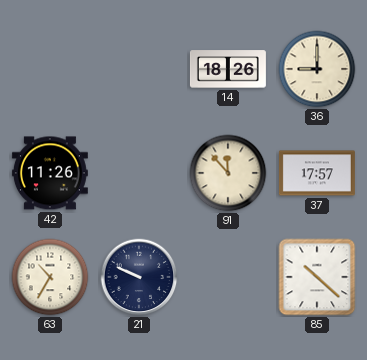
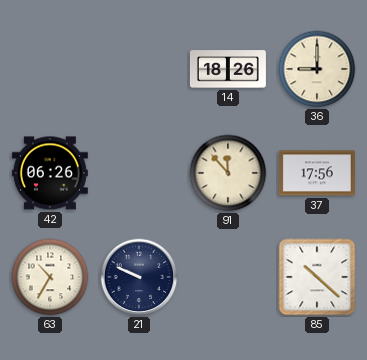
42: 11:26 -> 06:26
37: 17:57 -> 17:56
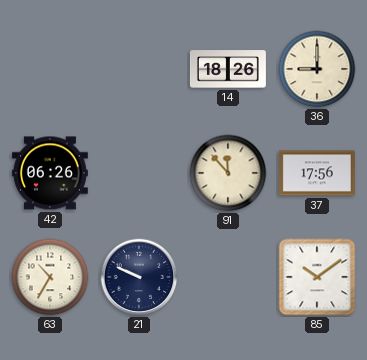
85: 10:22 -> 10:09
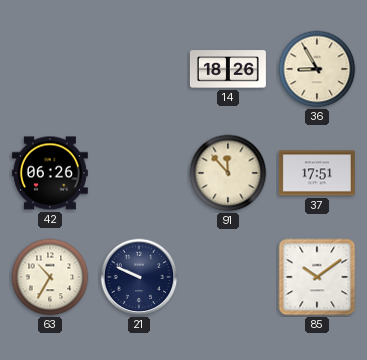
36: 9:00 -> 8:55
37: 17:56 -> 17:51
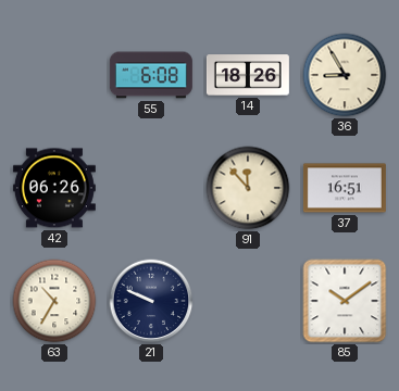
55: none -> 6:08
37: 17:51 -> 16:51
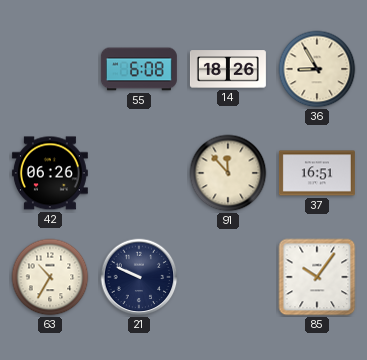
85: 10:09 -> 10:06
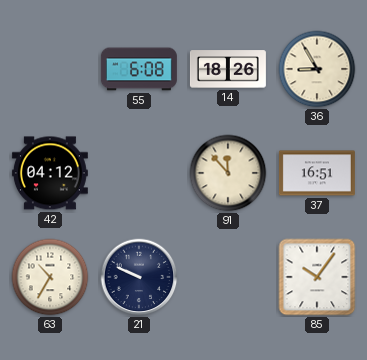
42: 06:26 -> 04:12
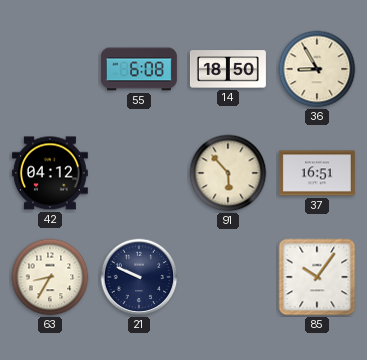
14: 18:26 -> 18:50
91: 11:53 -> 5:53
63: 10:35 -> 8:35
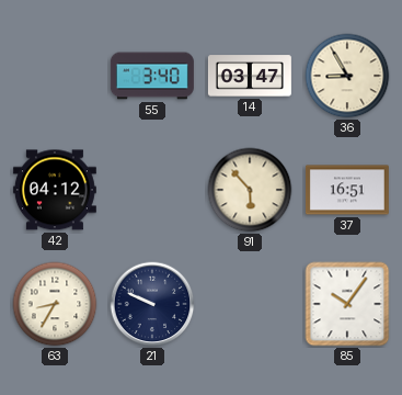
55: 6:08 -> 3:40
14: 18:50 -> 03:47
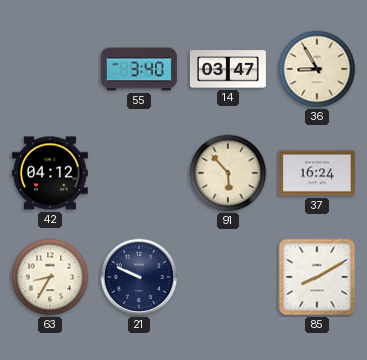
37: 16:51 -> 16:24
85: 10:06 -> 8:10
